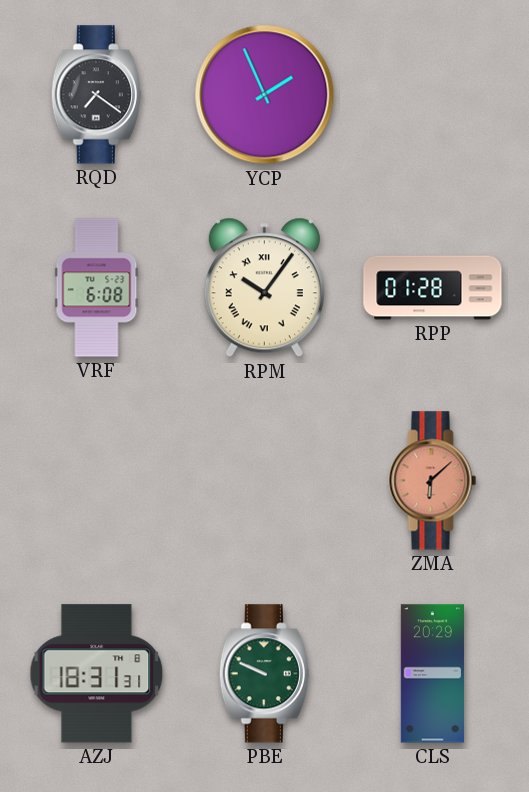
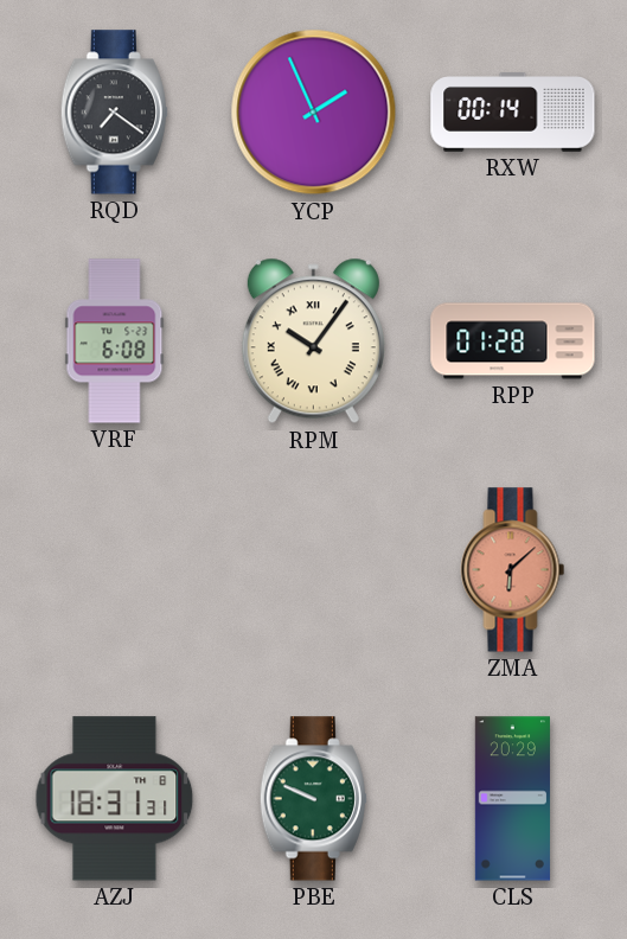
RXW: none -> 00:14
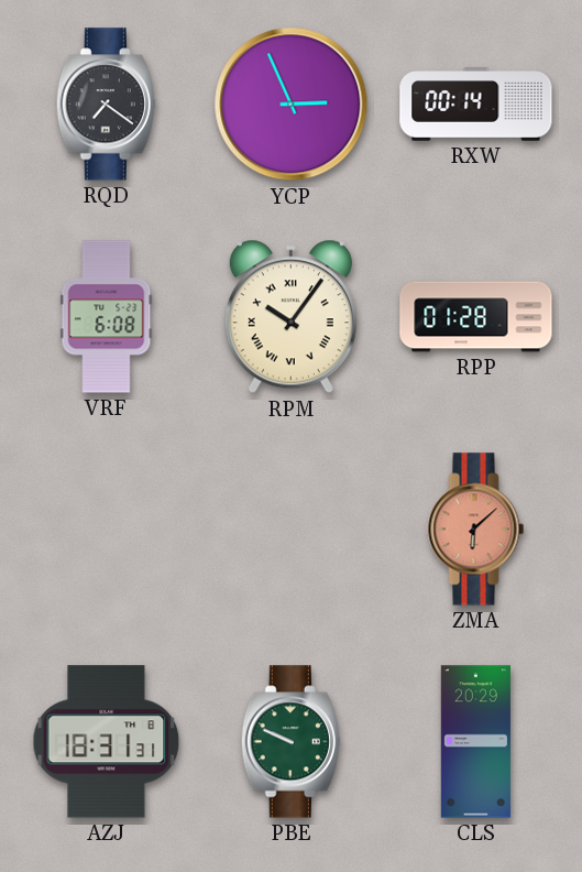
YCP: 1:56 -> 2:56
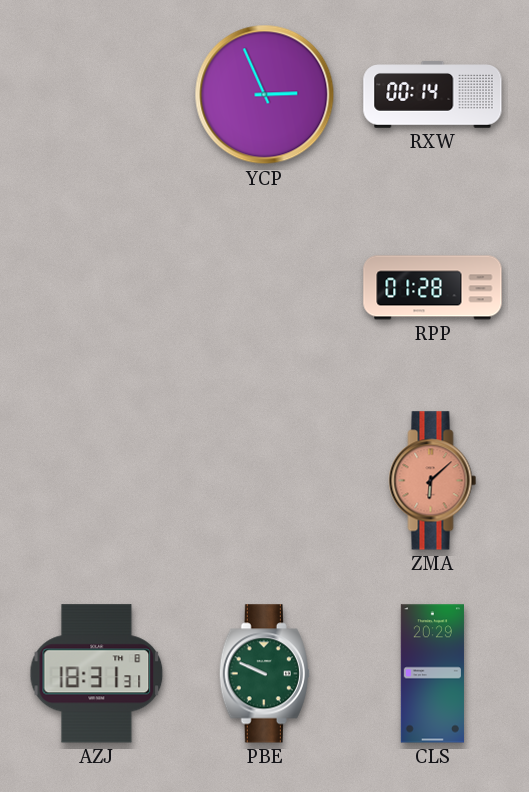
RQD: 7:21 -> none
VRF: 6:08 -> none
RPM: 10:06 -> none
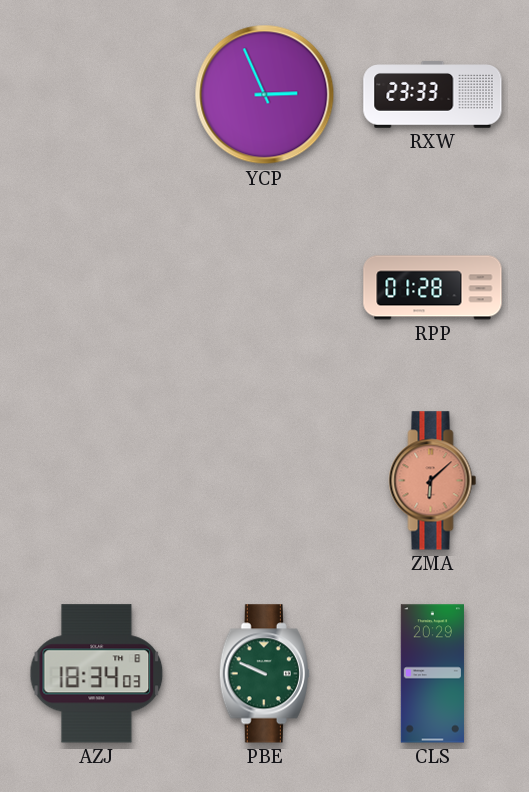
RXW: 00:14 -> 23:33
AZJ: 18:31 -> 18:34
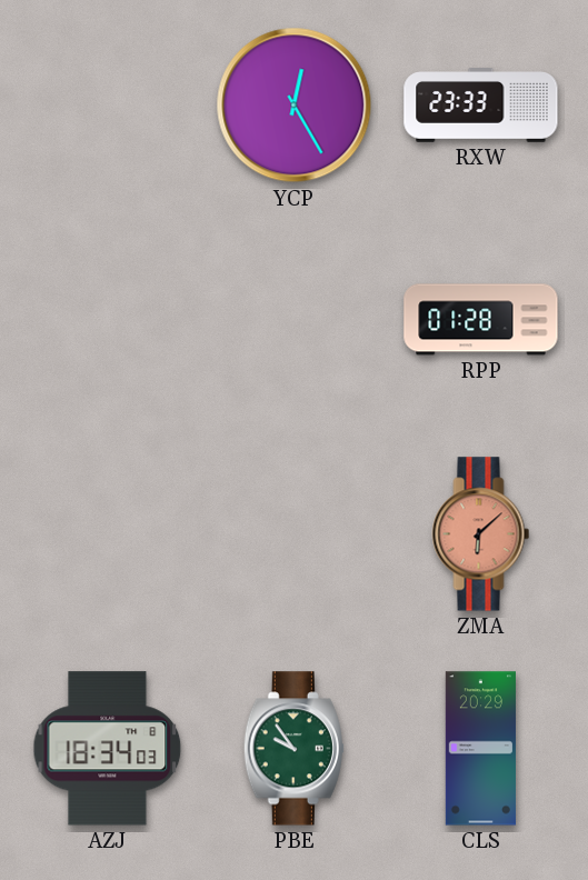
YCP: 2:56 -> 12:25
PBE: 9:49 -> 9:54
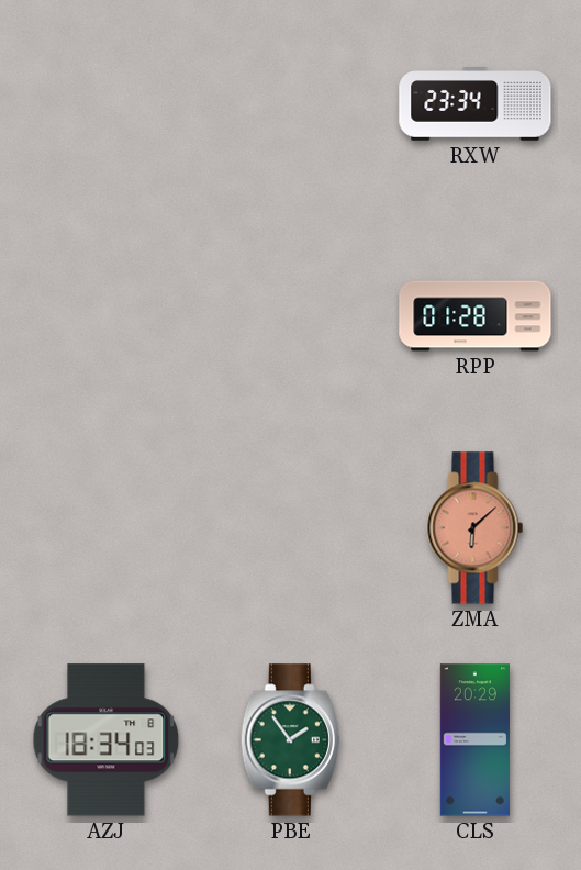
YCP: 12:25 -> none
RXW: 23:33 -> 23:34
PBE: 9:54 -> 1:54
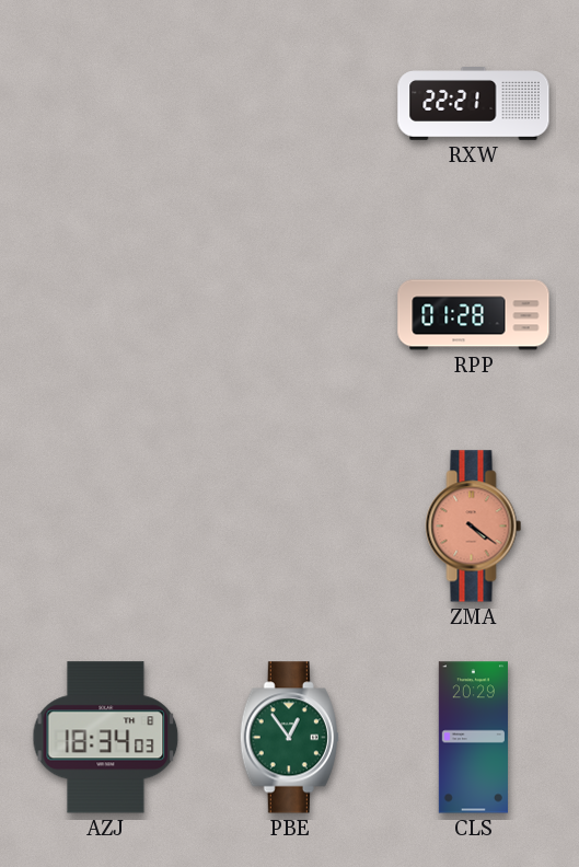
RXW: 23:34 -> 22:21
ZMA: 6:08 -> 4:21
PBE: 1:54 -> 12:54
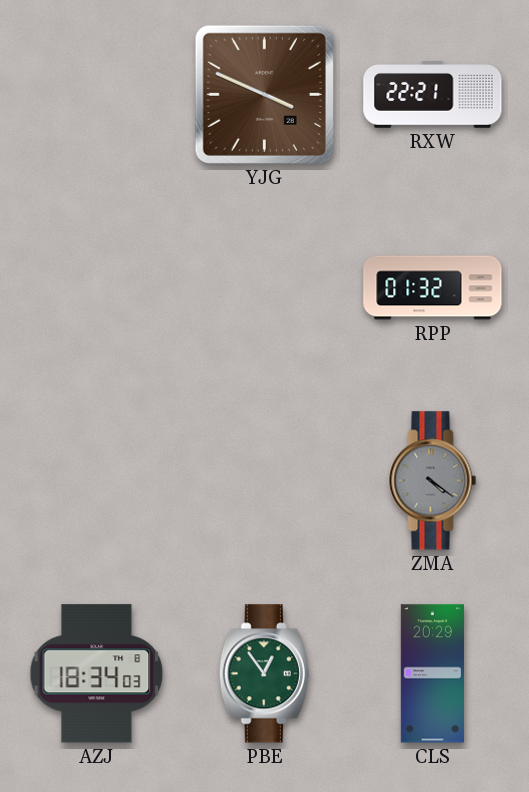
YJG: none -> 3:49
RPP: 01:28 -> 01:32
ZMA dial: salmon -> grey
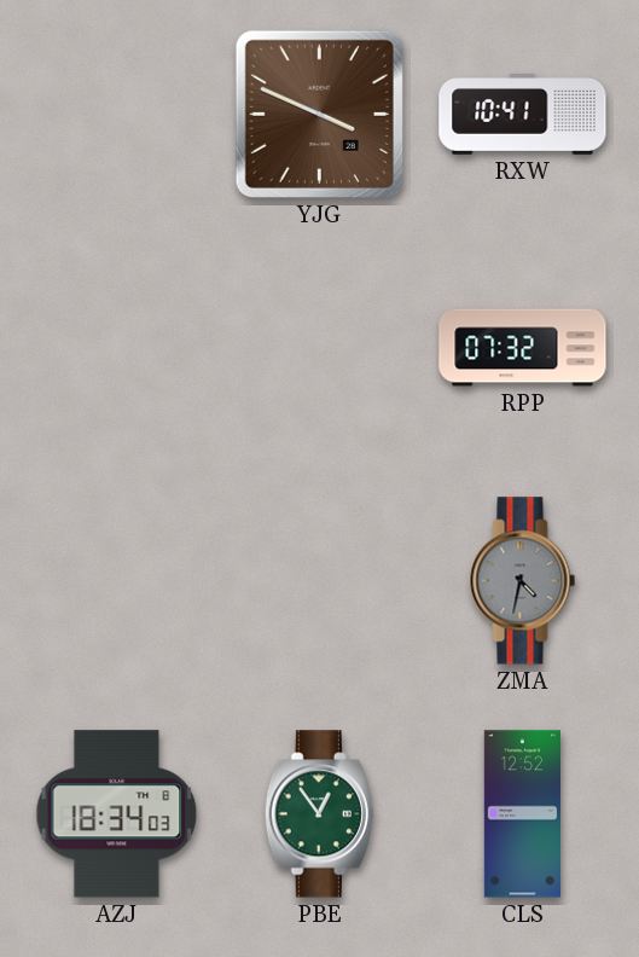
RXW: 22:21 -> 10:41
RPP: 01:32 -> 07:32
ZMA: 4:21 -> 4:32
CLS: 20:29 -> 12:52
